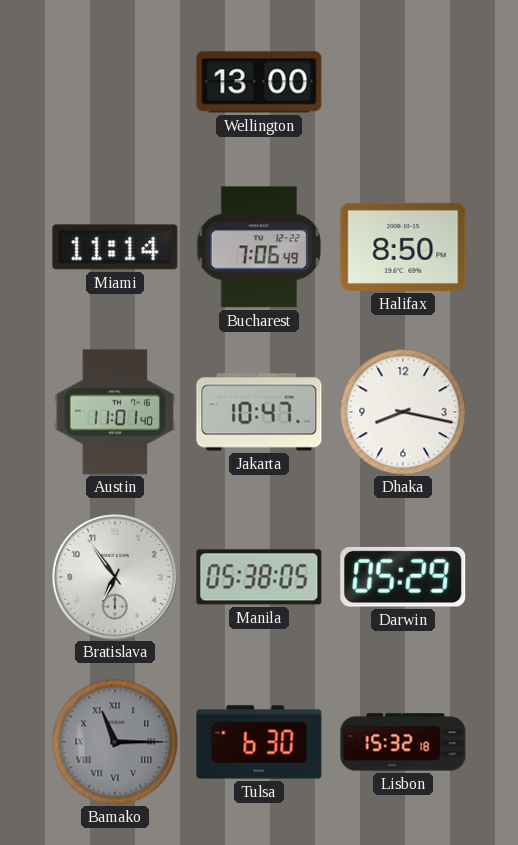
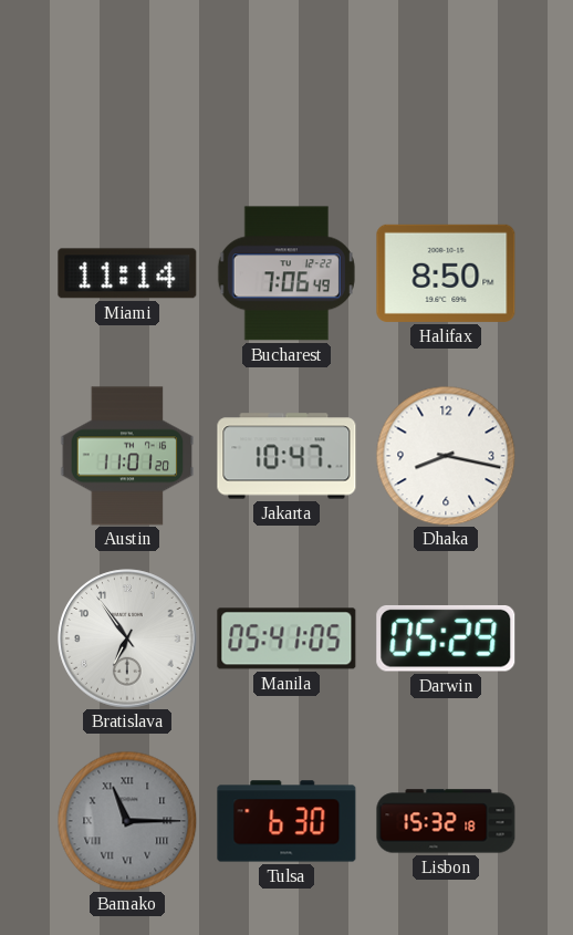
Wellington: 13:00 -> none
Austin: 11:01:40 -> 11:01:20
Manila: 05:38 -> 05:41
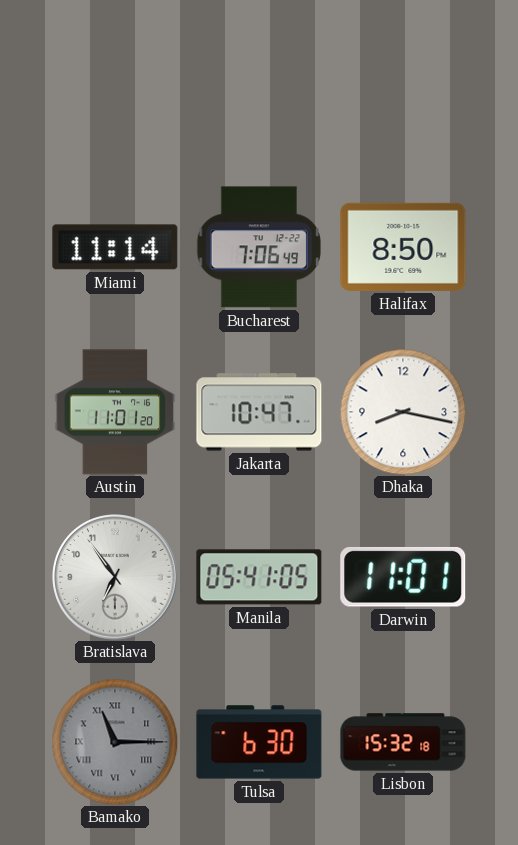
Darwin: 05:29 -> 11:01
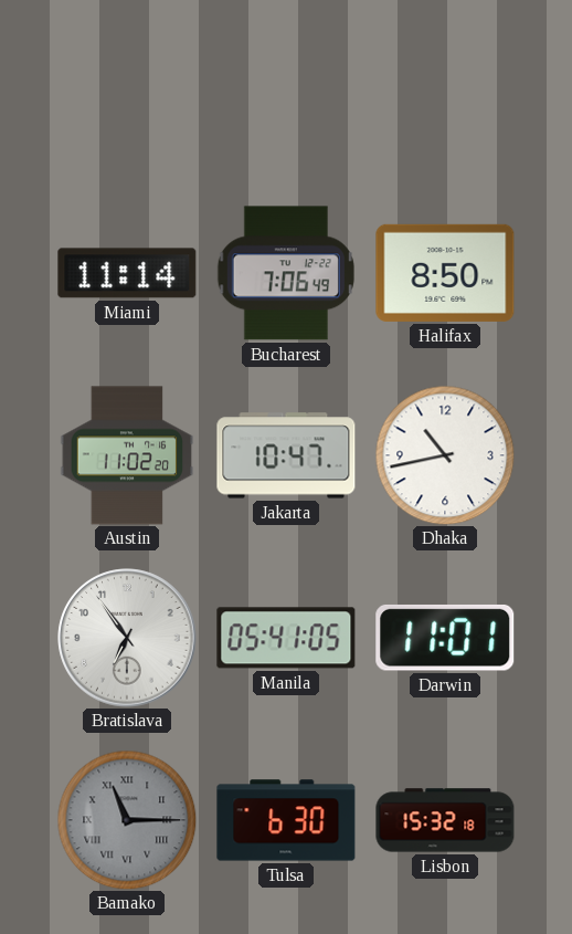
Austin: 11:01 -> 11:02
Dhaka: 8:17 -> 10:43
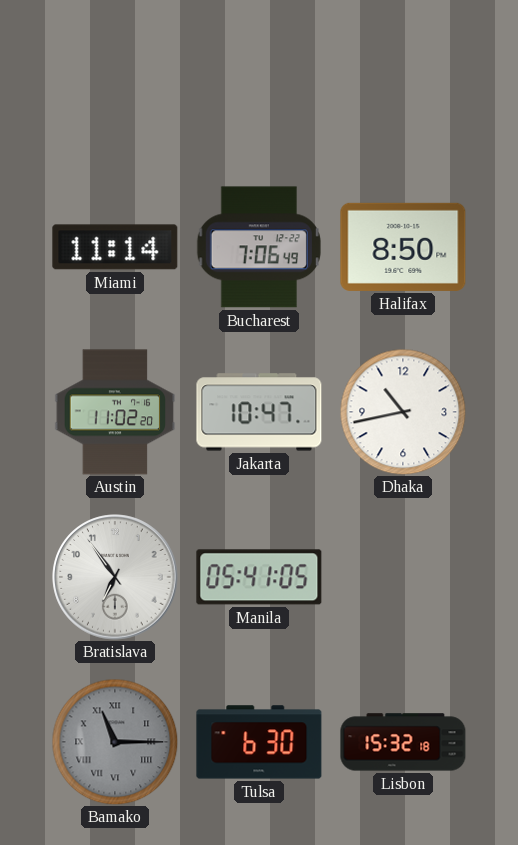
Darwin: 11:01 -> none
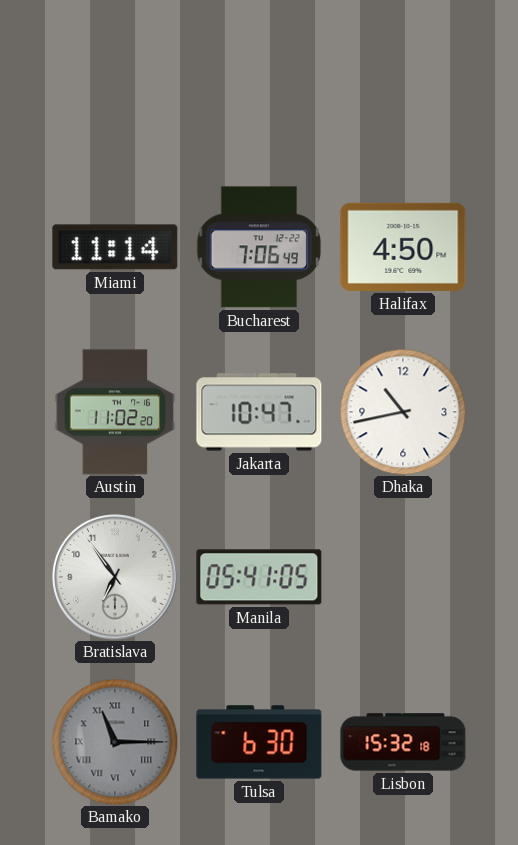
Halifax: 8:50 -> 4:50
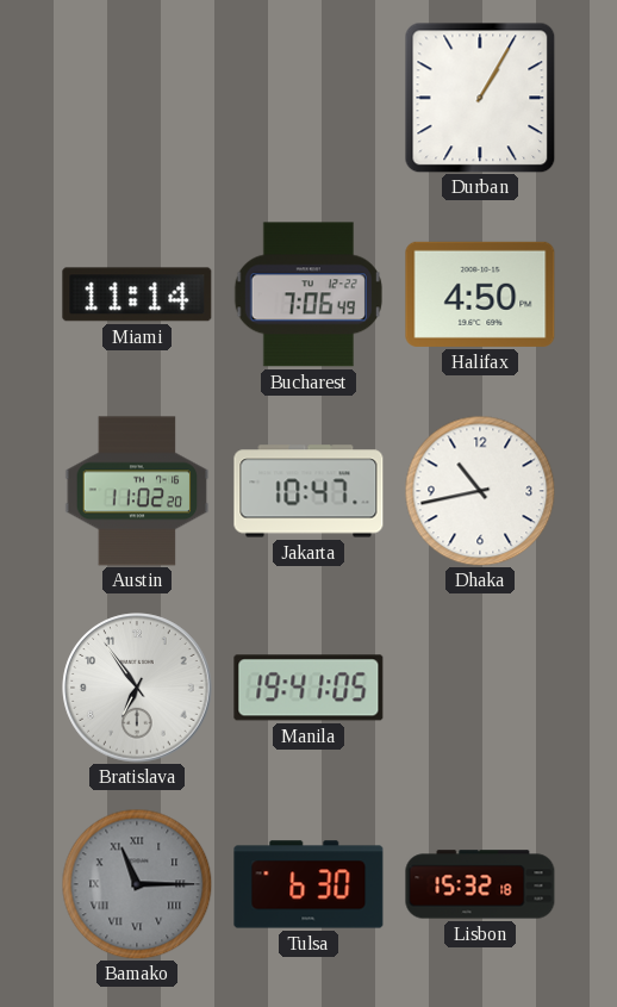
Durban: none -> 1:05
Manila: 05:41 -> 19:41
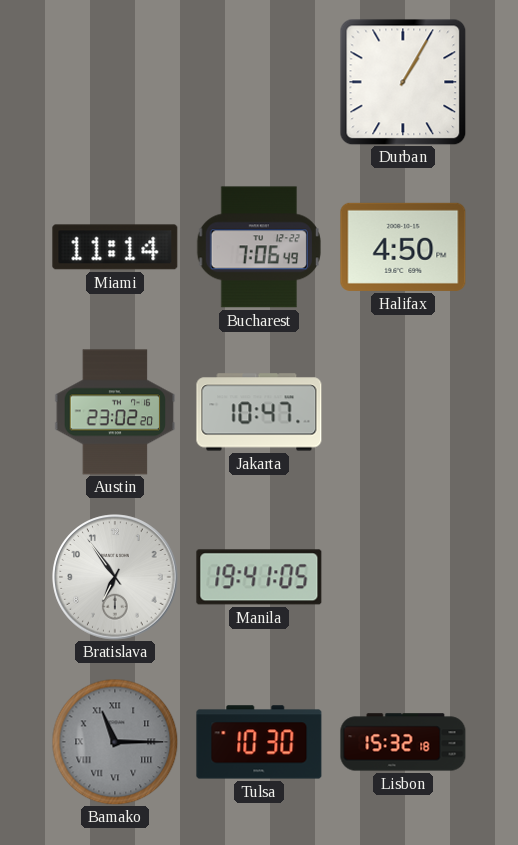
Austin: 11:02 -> 23:02
Dhaka: 10:43 -> none
Tulsa: 6:30 -> 10:30
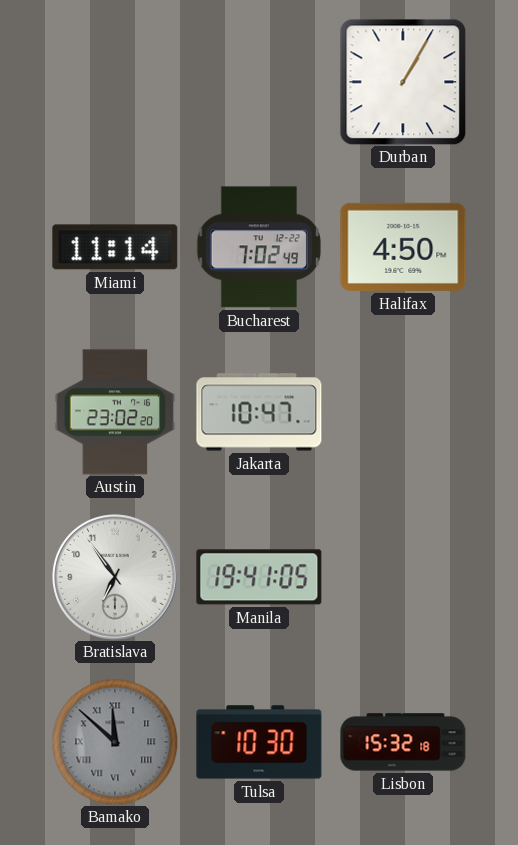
Bucharest: 7:06 -> 7:02
Bamako: 11:15 -> 11:52
